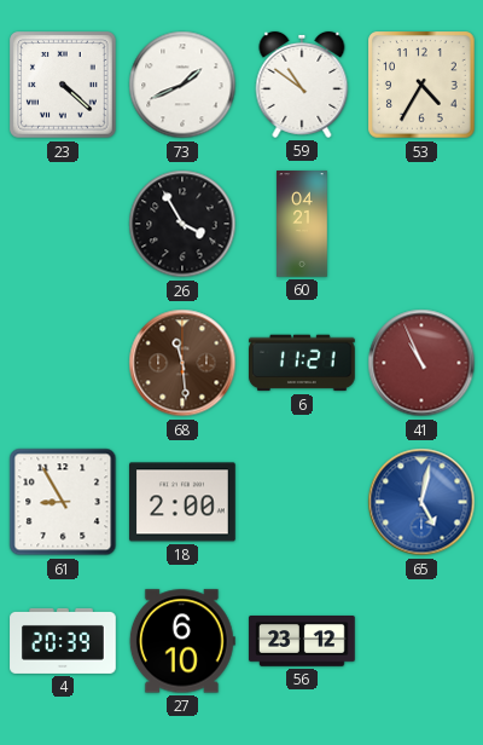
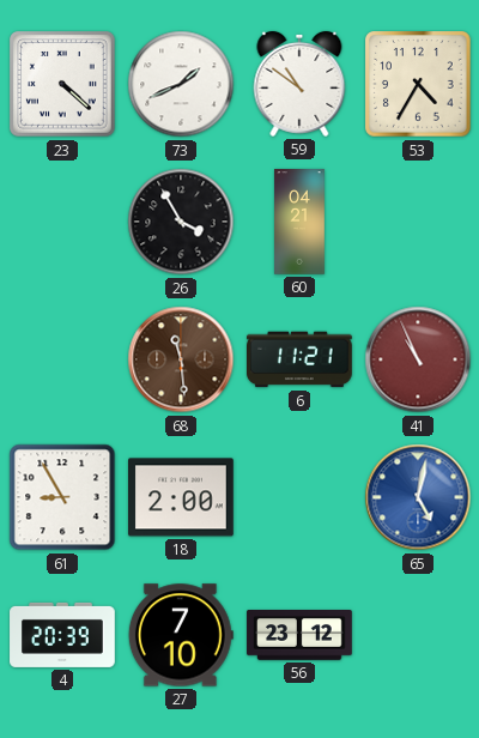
27: 6:10 -> 7:10
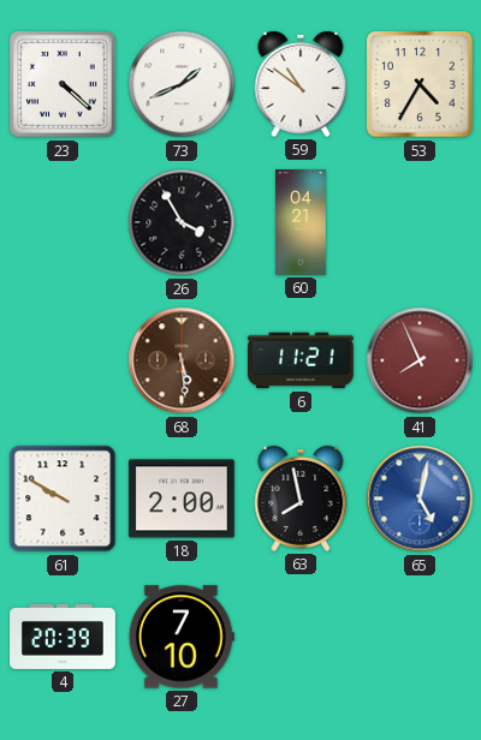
68: 11:29 -> 5:29
41: 10:56 -> 7:56
61: 8:55 -> 9:50
63: none -> 7:58
56: 23:12 -> none
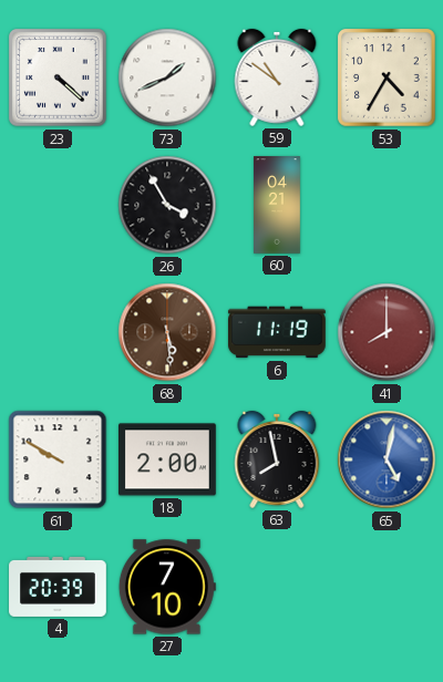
6: 11:21 -> 11:19
41: 7:56 -> 8:00
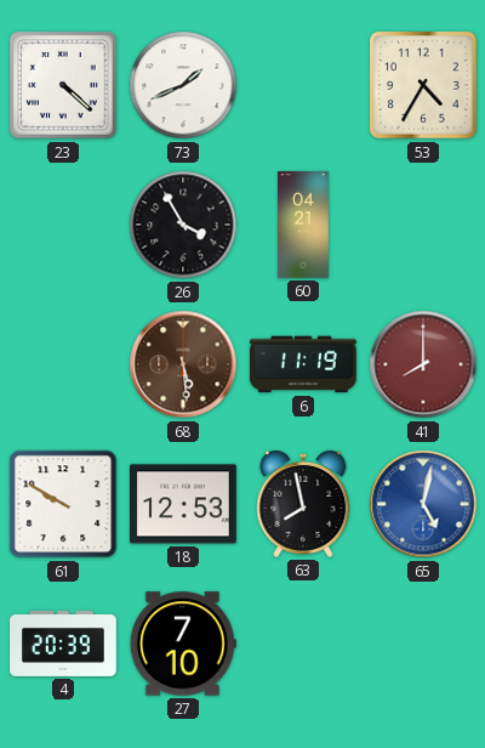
59: 10:51 -> none
18: 2:00 -> 12:53
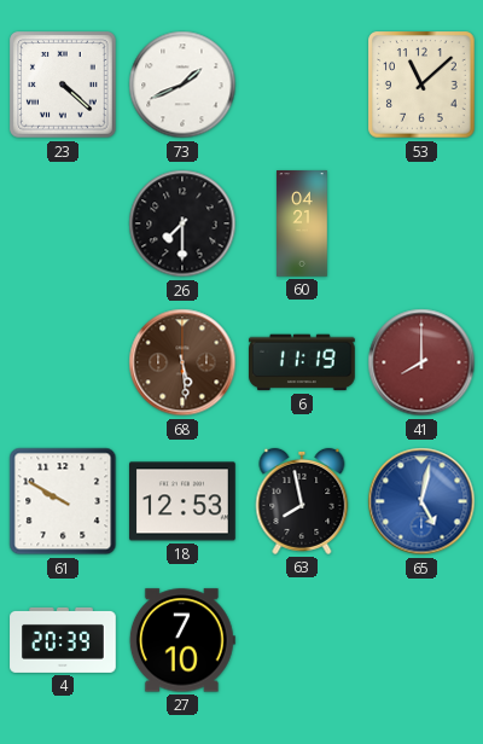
53: 4:35 -> 11:08
26: 3:55 -> 7:30
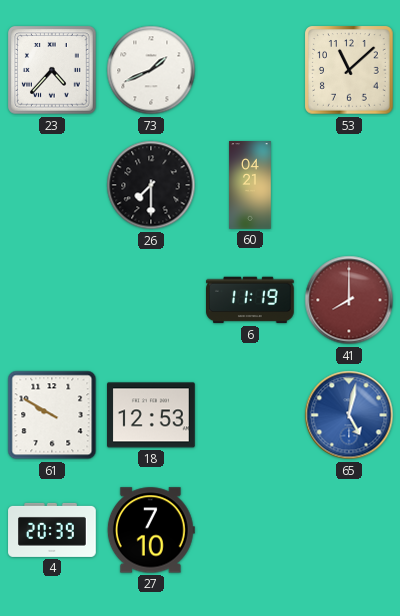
23: 4:22 -> 4:37
68: 5:29 -> none
63: 7:58 -> none
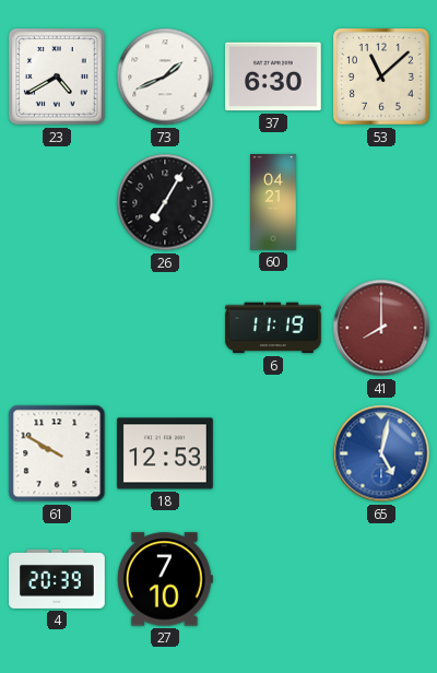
23: 4:37 -> 4:40
37: none -> 6:30
26: 7:30 -> 7:05
